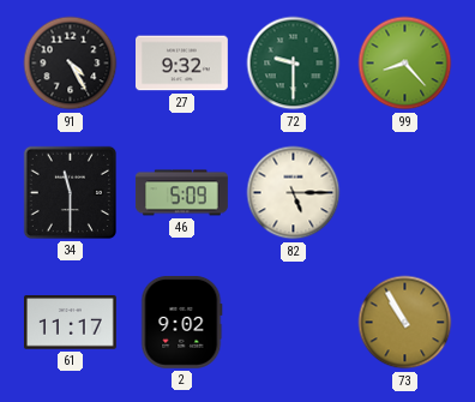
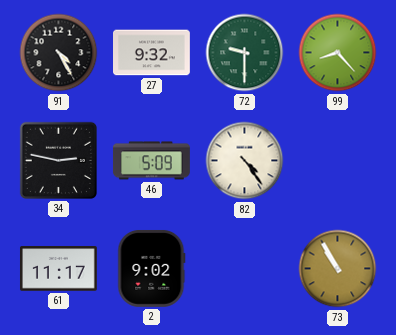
34: 11:30 -> 2:47
82: 5:15 -> 4:24
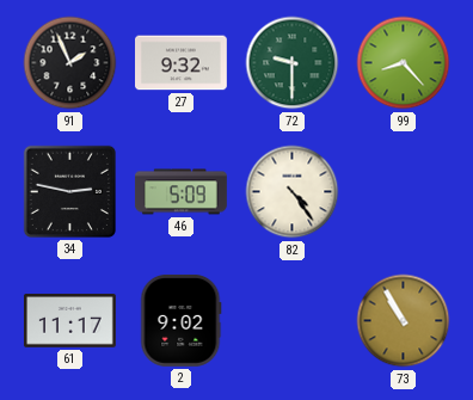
91: 4:25 -> 1:56
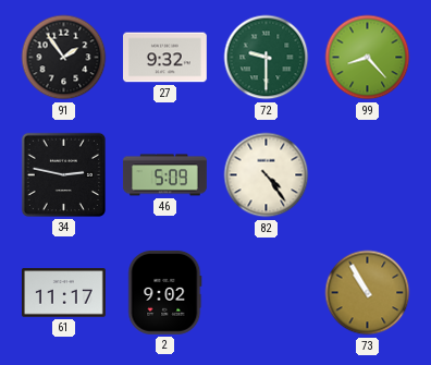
91: 1:56 -> 1:54
